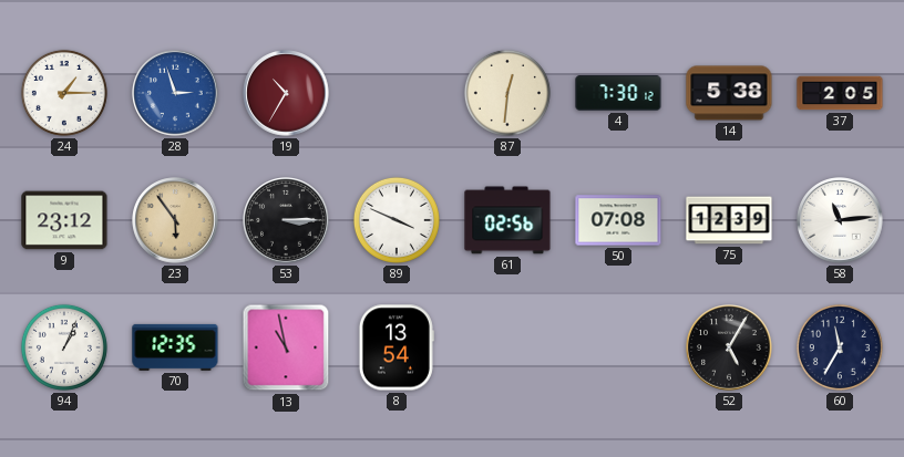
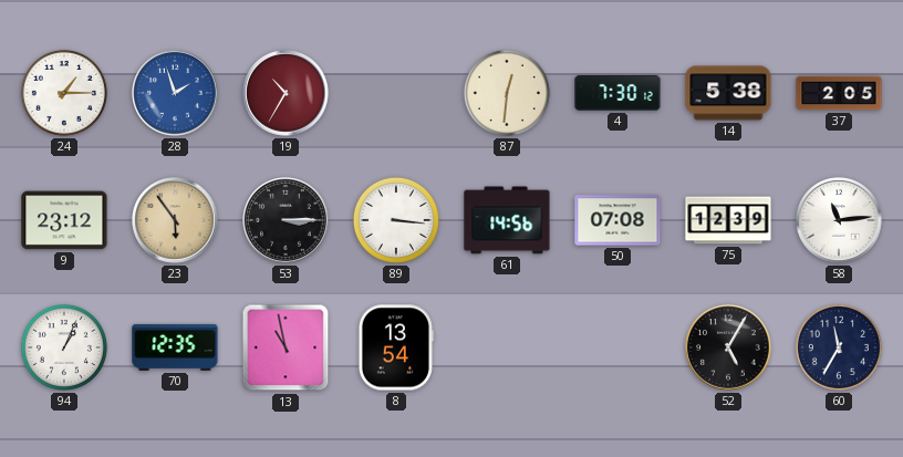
28: 2:57 -> 1:57
89: 3:49 -> 3:16
61: 02:56 -> 14:56
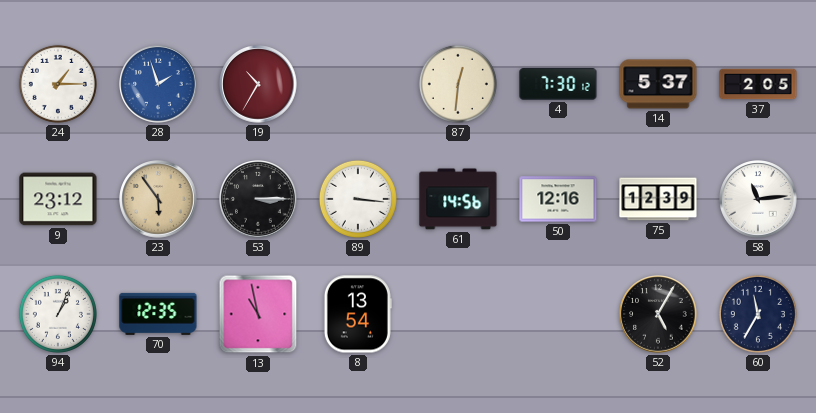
14: 5:38 -> 5:37
50: 07:08 -> 12:16
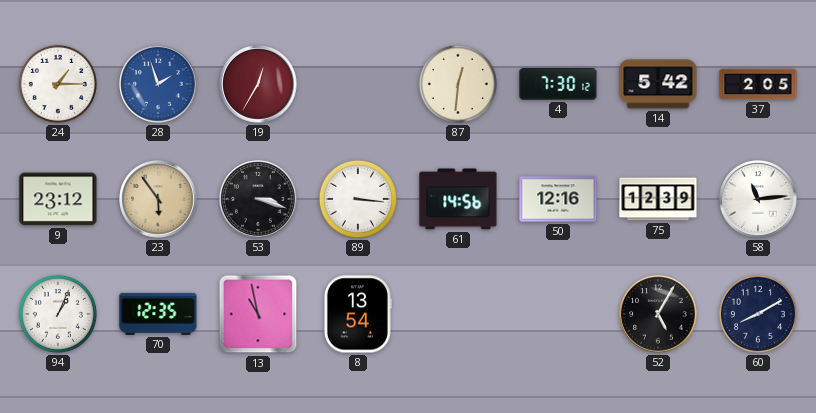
19: 10:35 -> 12:35
14: 5:37 -> 5:42
53: 3:15 -> 3:18
60: 11:35 -> 8:10
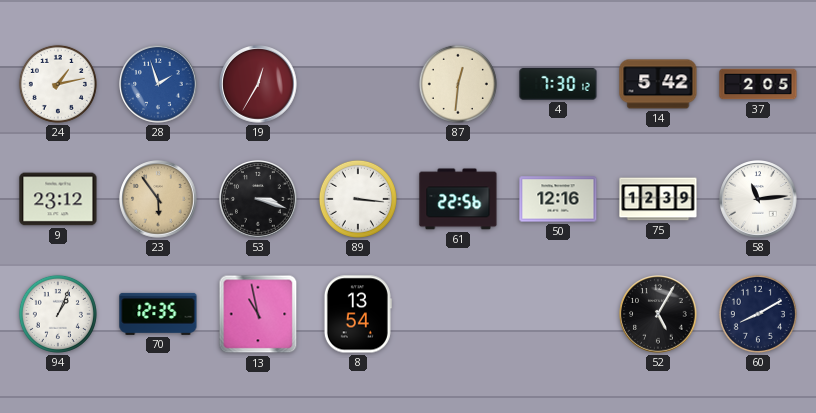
24: 1:15 -> 1:13
61: 14:56 -> 22:56
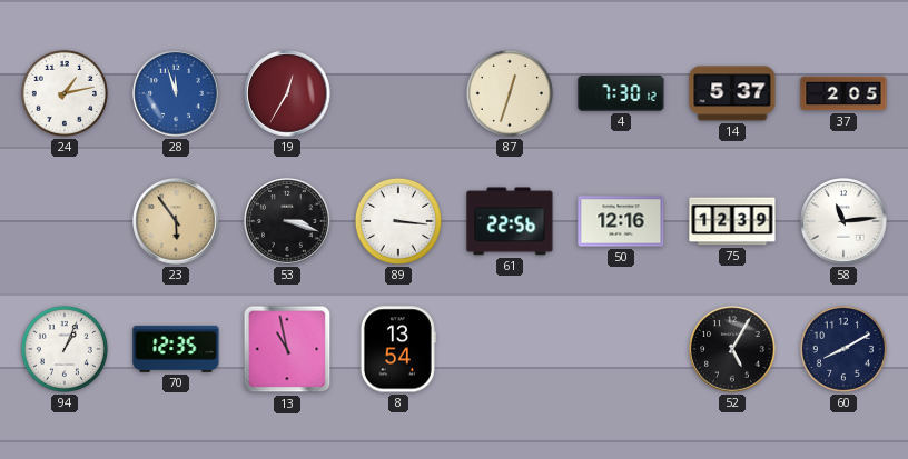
28: 1:57 -> 11:57
87: 12:31 -> 12:33
14: 5:42 -> 5:37
9: 23:12 -> none
